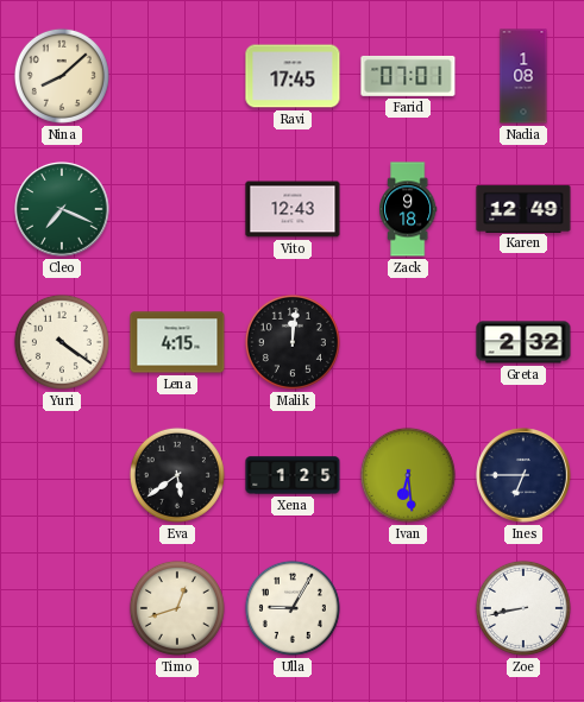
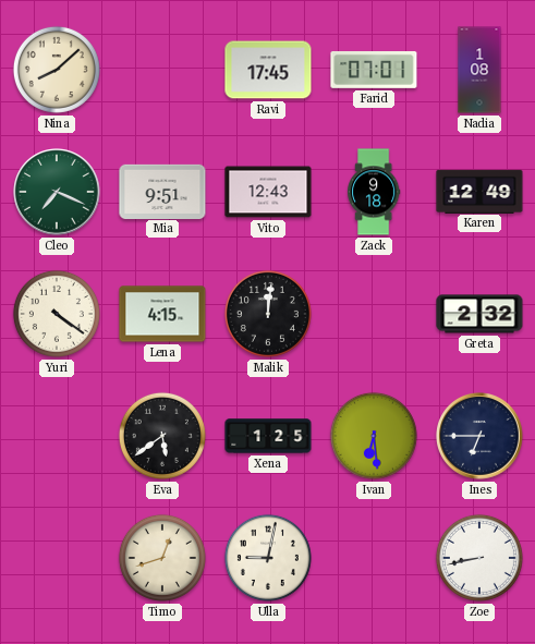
Mia: none -> 9:51
Ulla: 9:05 -> 9:02
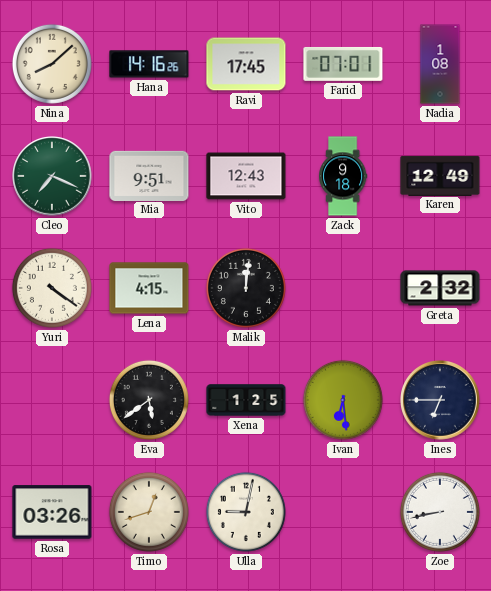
Hana: none -> 14:16
Rosa: none -> 03:26
